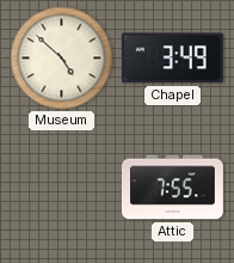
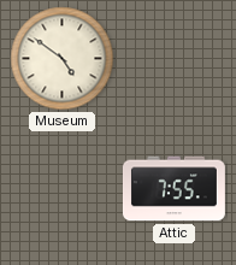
Museum: 4:52 -> 4:51
Chapel: 3:49 -> none
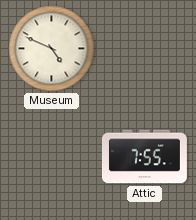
Museum: 4:51 -> 4:49
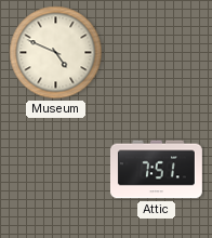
Attic: 7:55 -> 7:51
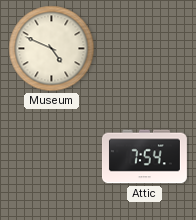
Attic: 7:51 -> 7:54
